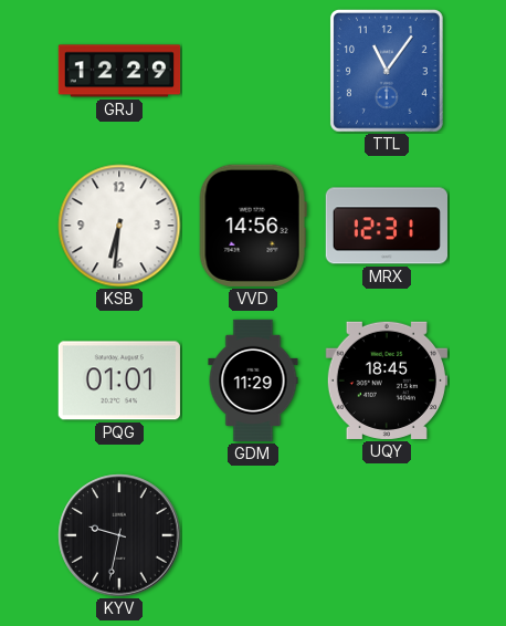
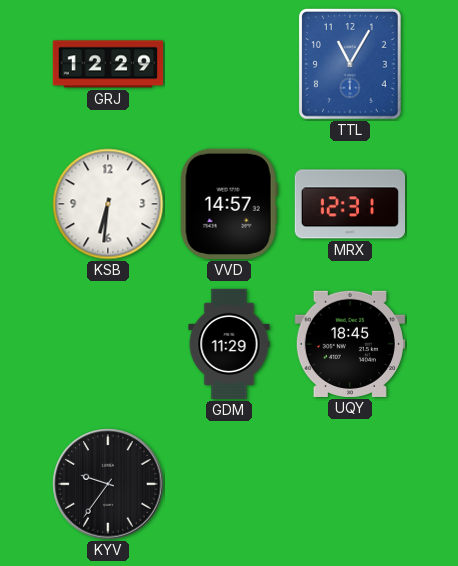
TTL: 11:06 -> 11:05
VVD: 14:56 -> 14:57
PQG: 01:01 -> none
KYV: 9:32 -> 9:36
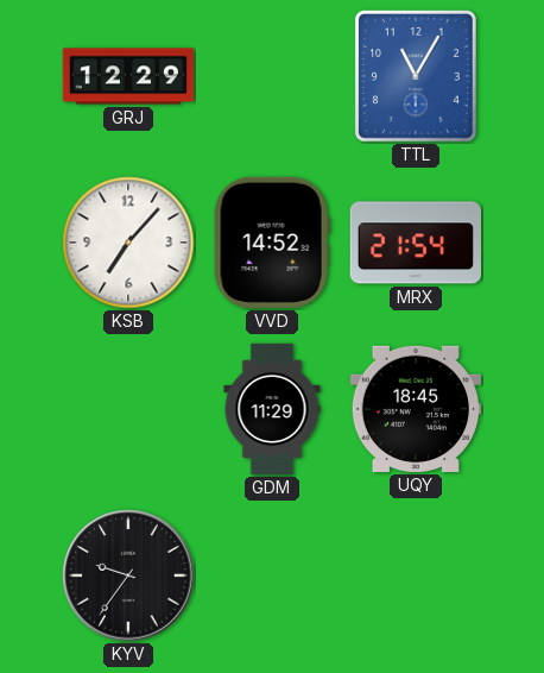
KSB: 6:31 -> 7:07
VVD: 14:57 -> 14:52
MRX: 12:31 -> 21:54
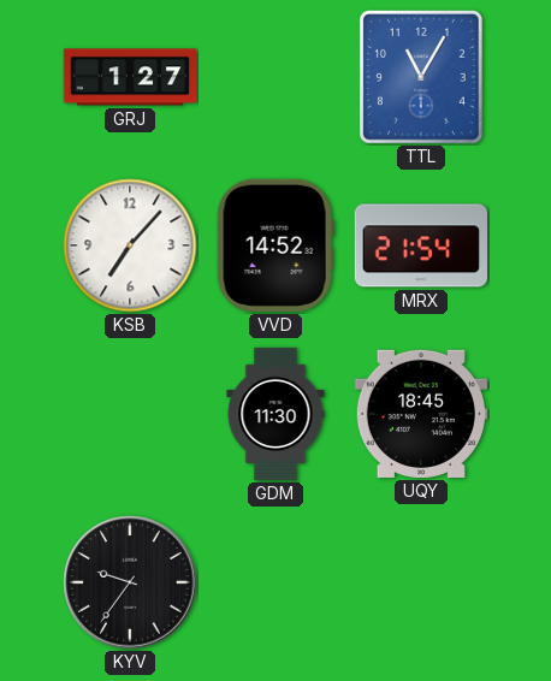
GRJ: 12:29 -> 1:27
GDM: 11:29 -> 11:30
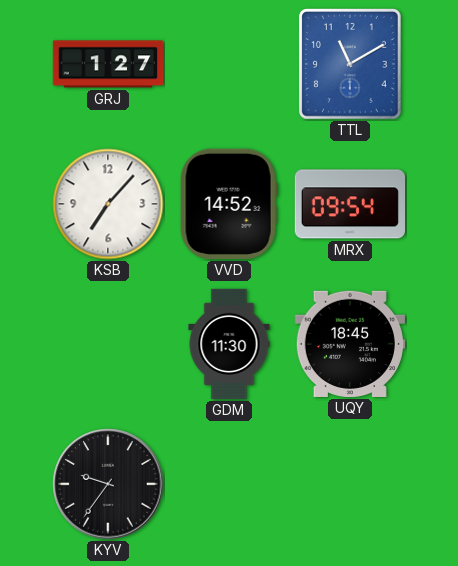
TTL: 11:05 -> 11:10
MRX: 21:54 -> 09:54
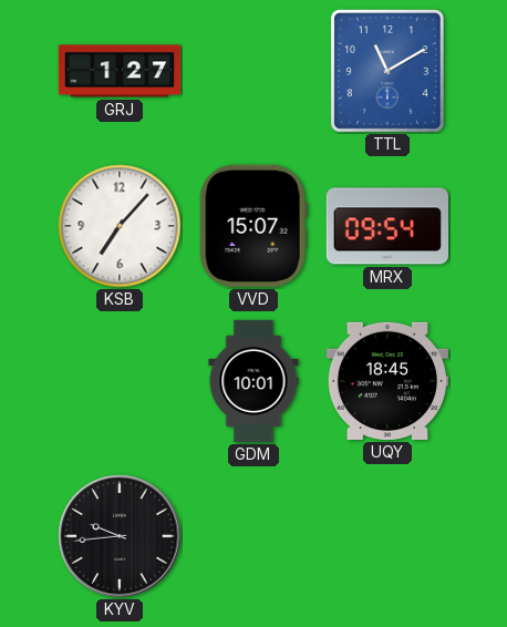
VVD: 14:52 -> 15:07
GDM: 11:30 -> 10:01
KYV: 9:36 -> 9:44
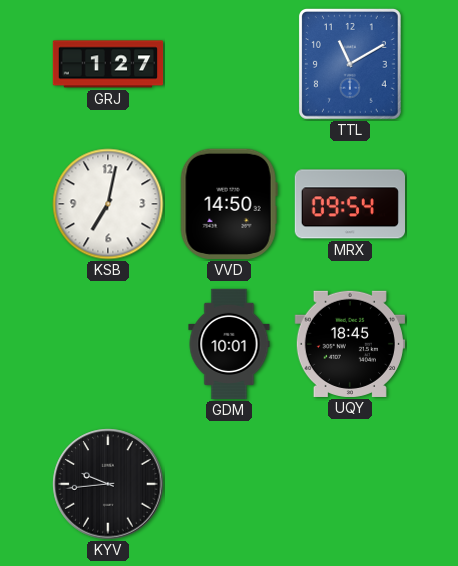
KSB: 7:07 -> 7:02
VVD: 15:07 -> 14:50
